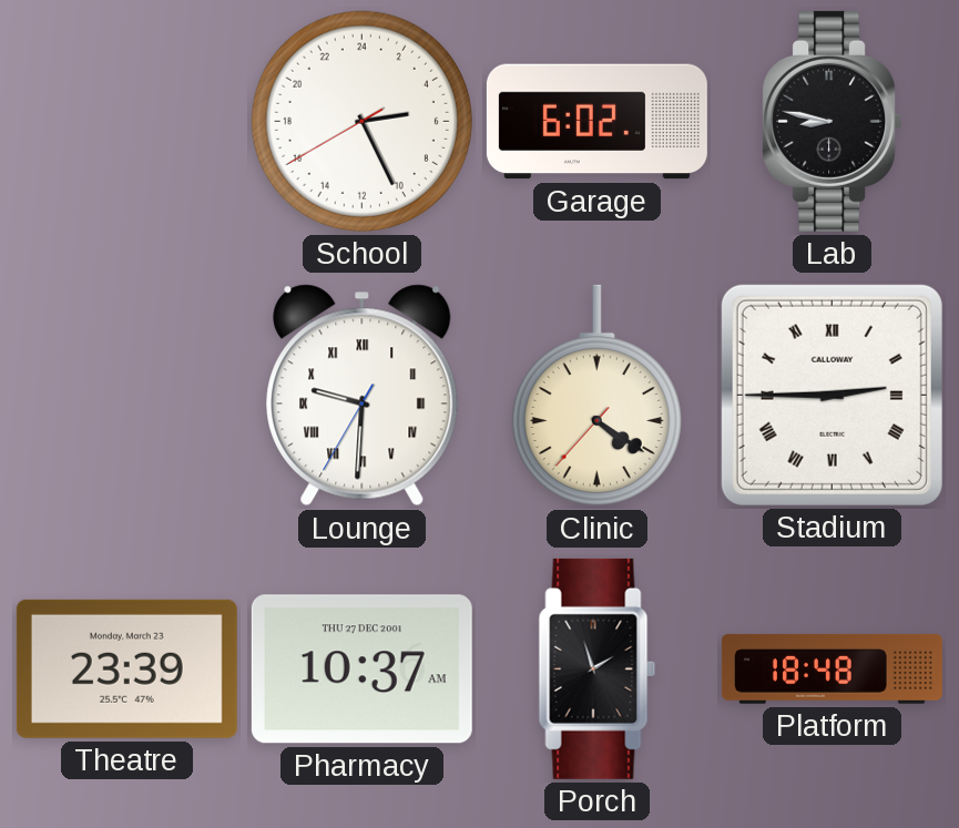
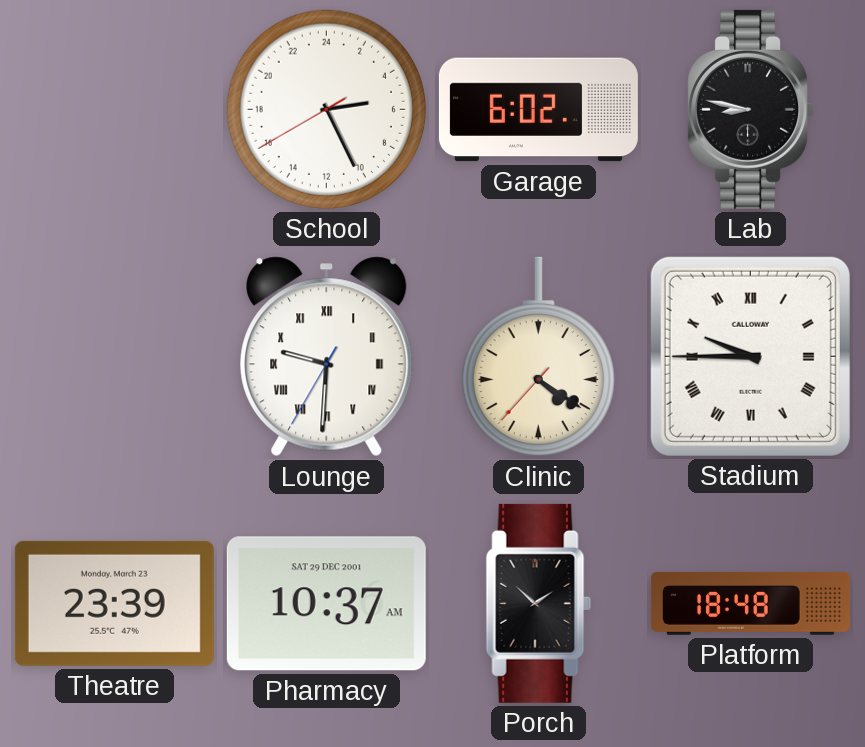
Stadium: 2:45 -> 9:45
Pharmacy date: THU 27 DEC 2001 -> SAT 29 DEC 2001
Porch: 1:57 -> 1:52
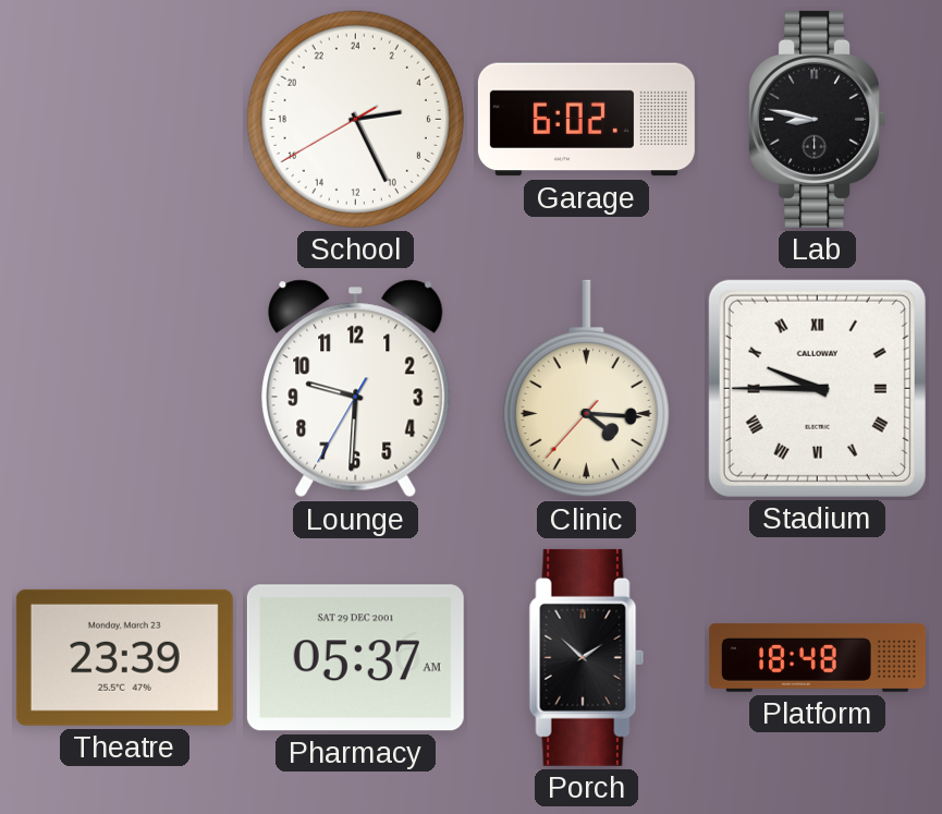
Lounge numerals: Roman -> Arabic
Clinic: 4:20 -> 4:15
Pharmacy: 10:37 -> 05:37
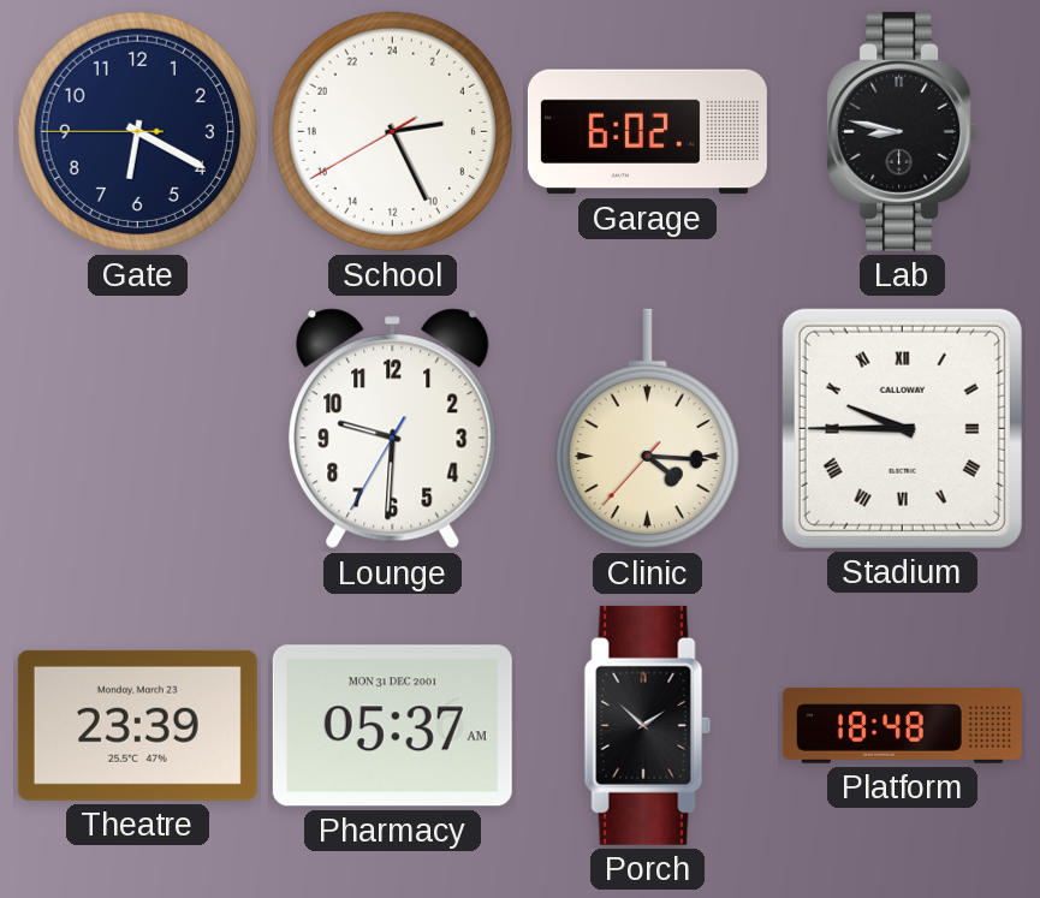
Gate: none -> 6:19
Pharmacy date: SAT 29 DEC 2001 -> MON 31 DEC 2001
